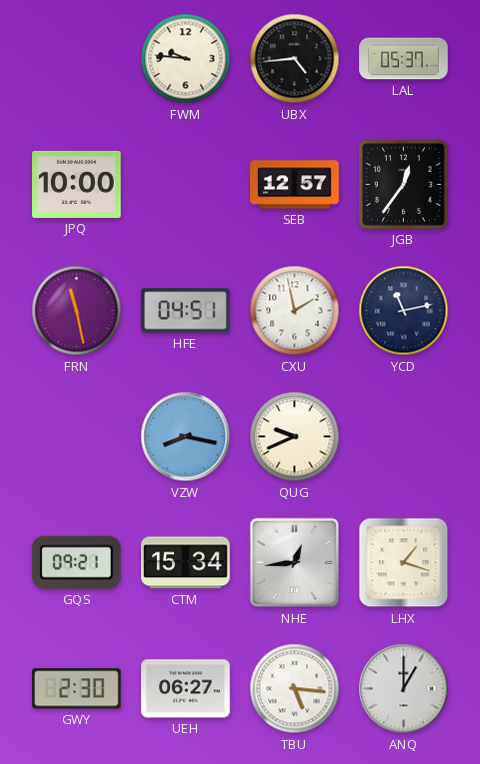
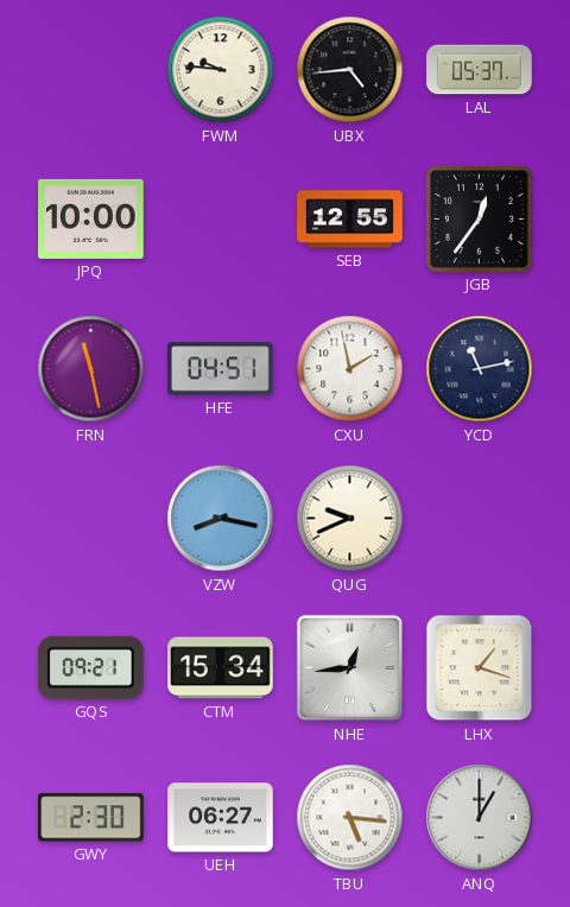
SEB: 12:57 -> 12:55
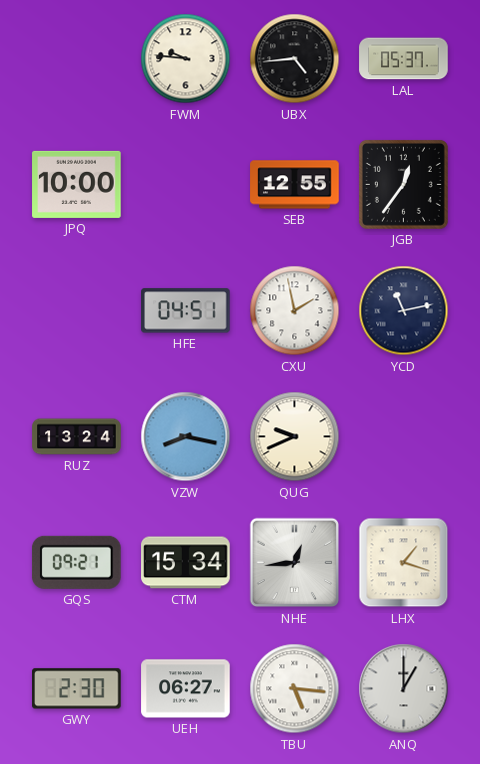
FRN: 11:28 -> none
RUZ: none -> 13:24
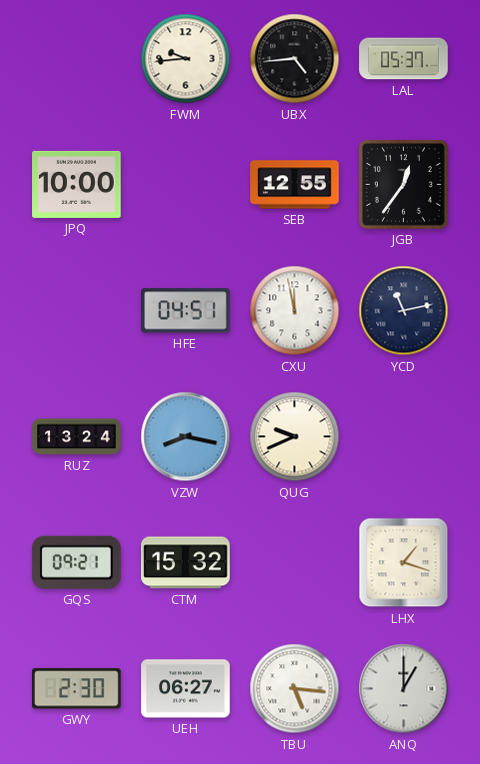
FWM: 9:46 -> 9:44
CXU: 1:58 -> 11:58
CTM: 15:34 -> 15:32
NHE: 12:44 -> none
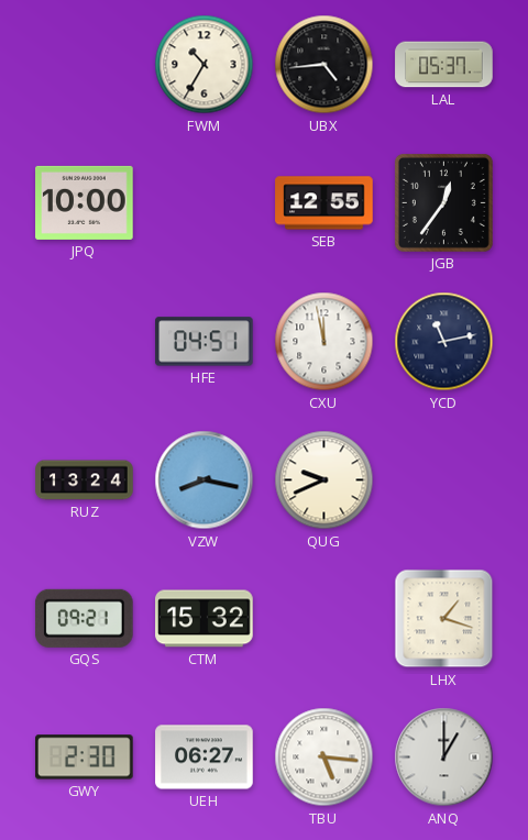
FWM: 9:44 -> 10:35
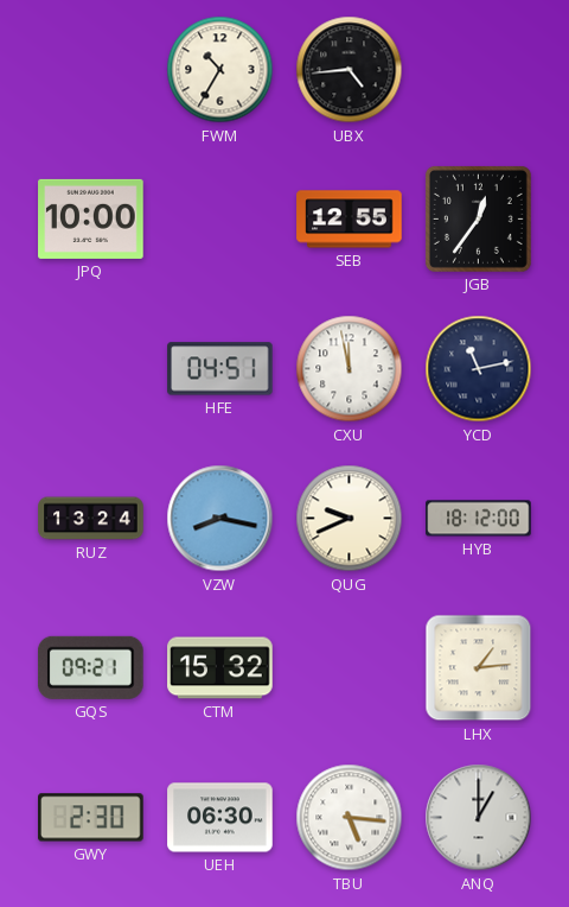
LAL: 05:37 -> none
HYB: none -> 18:12
LHX: 1:18 -> 1:14
UEH: 06:27 -> 06:30
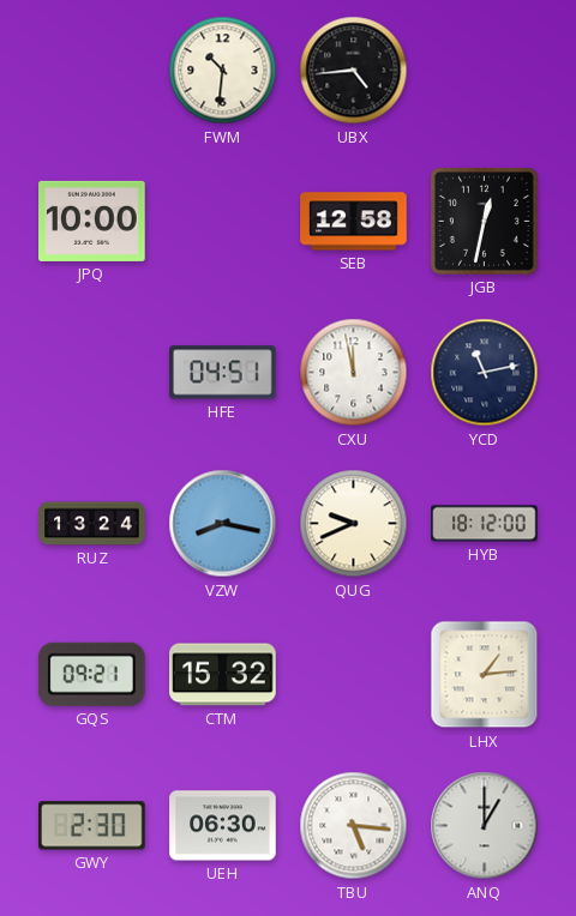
FWM: 10:35 -> 10:31
SEB: 12:55 -> 12:58
JGB: 12:36 -> 12:32
